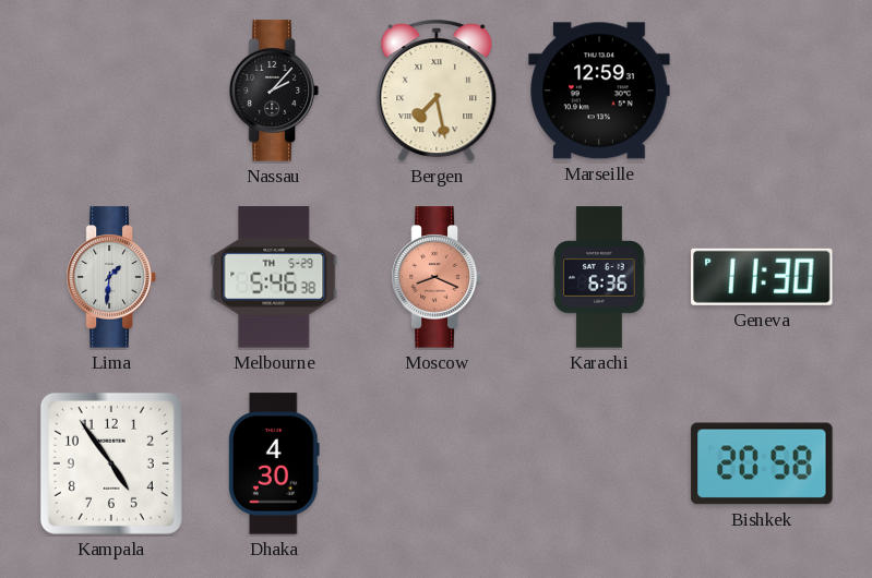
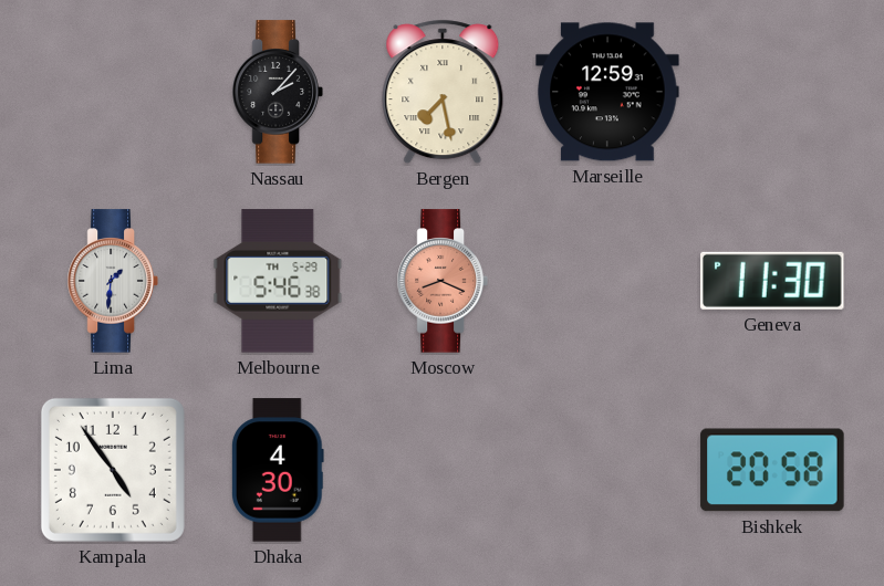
Karachi: 6:36 -> none
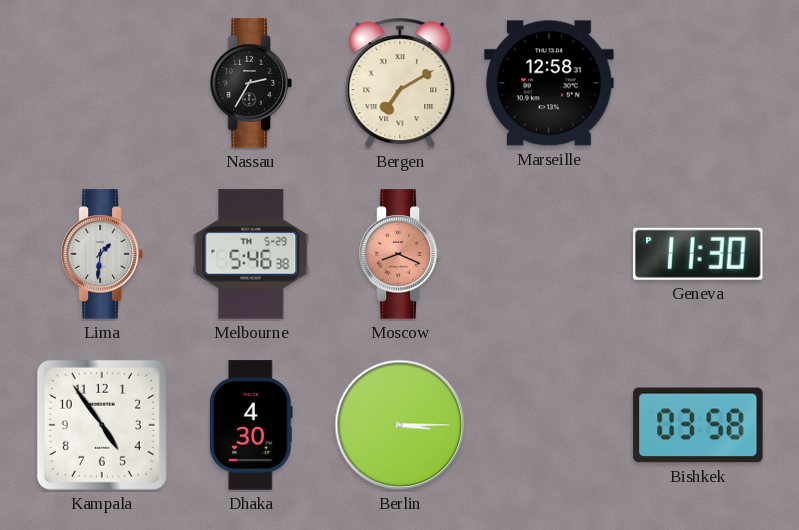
Nassau: 2:07 -> 2:35
Bergen: 7:28 -> 7:10
Marseille: 12:59 -> 12:58
Berlin: none -> 3:15
Bishkek: 20:58 -> 03:58
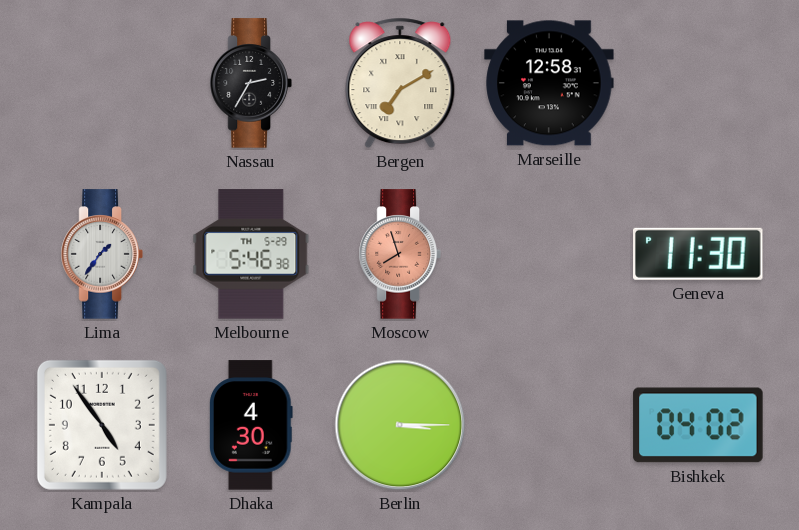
Lima: 1:31 -> 1:36
Moscow: 8:19 -> 7:57
Bishkek: 03:58 -> 04:02
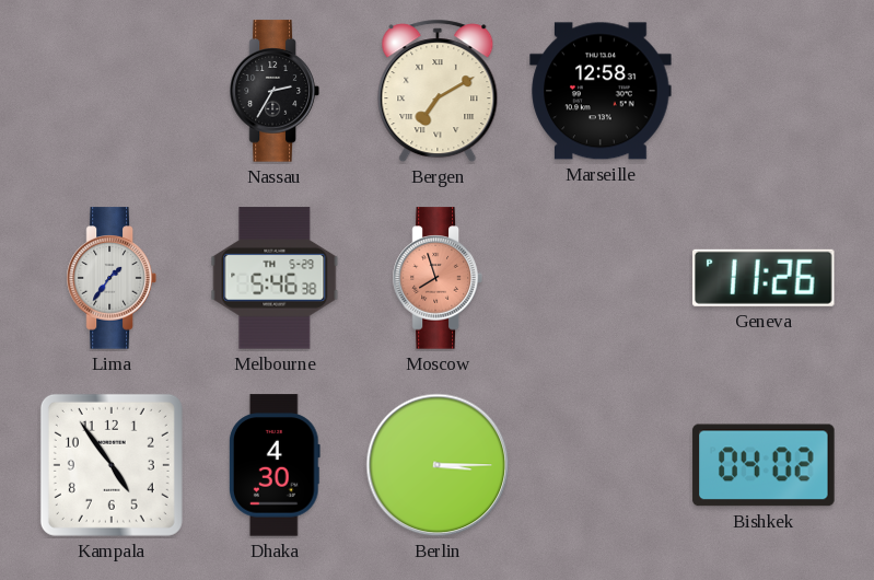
Geneva: 11:30 -> 11:26
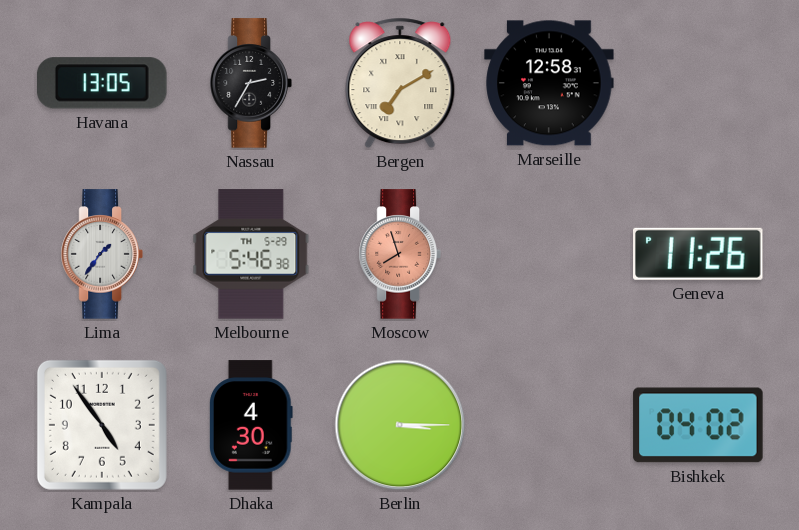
Havana: none -> 13:05
